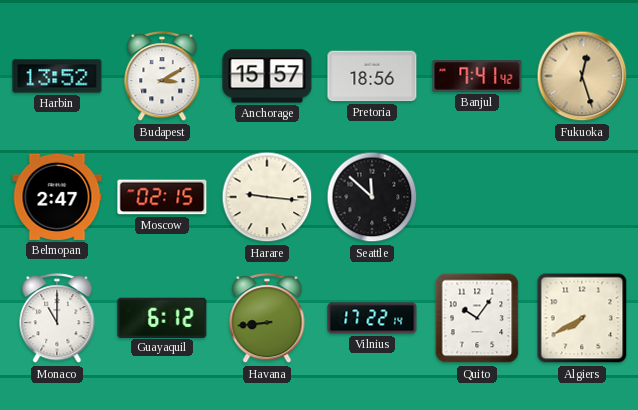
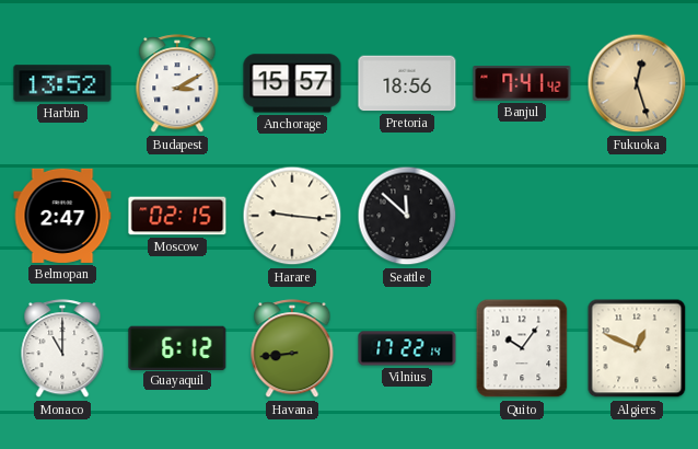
Algiers: 7:40 -> 12:49
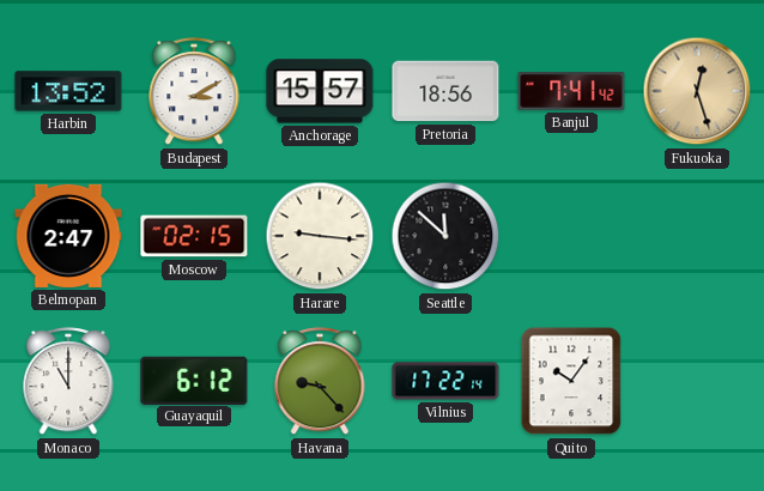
Havana: 8:44 -> 9:23
Algiers: 12:49 -> none
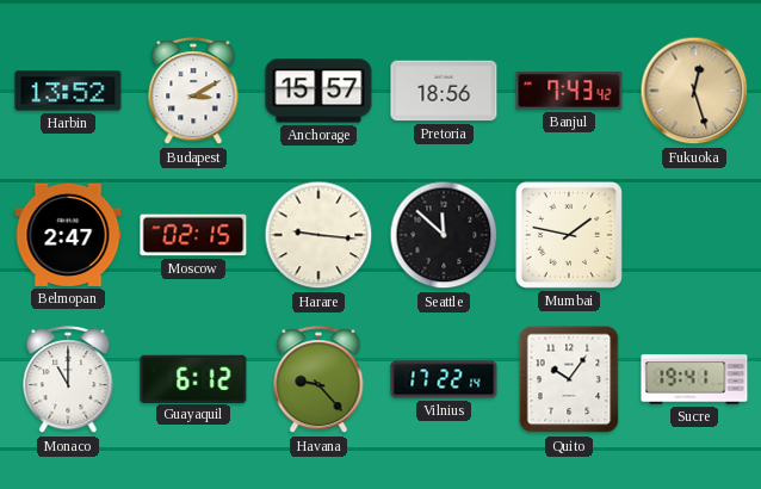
Banjul: 7:41 -> 7:43
Mumbai: none -> 1:47
Sucre: none -> 19:41
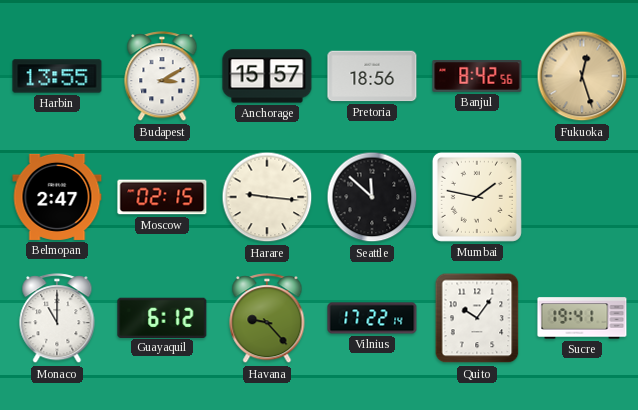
Harbin: 13:52 -> 13:55
Banjul: 7:43 -> 8:42
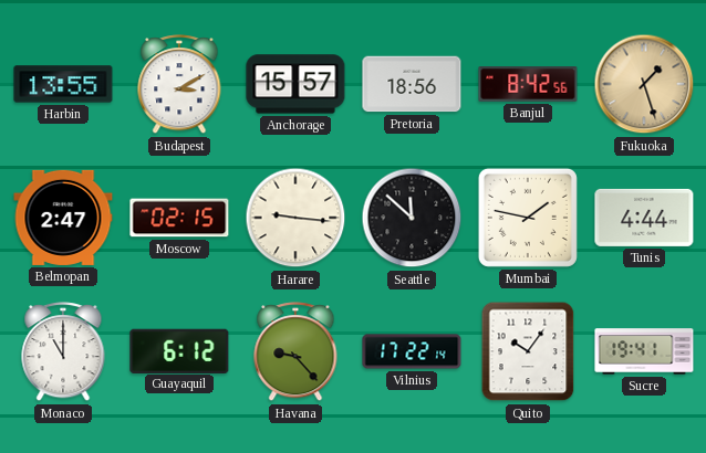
Fukuoka: 12:27 -> 1:27
Tunis: none -> 4:44
